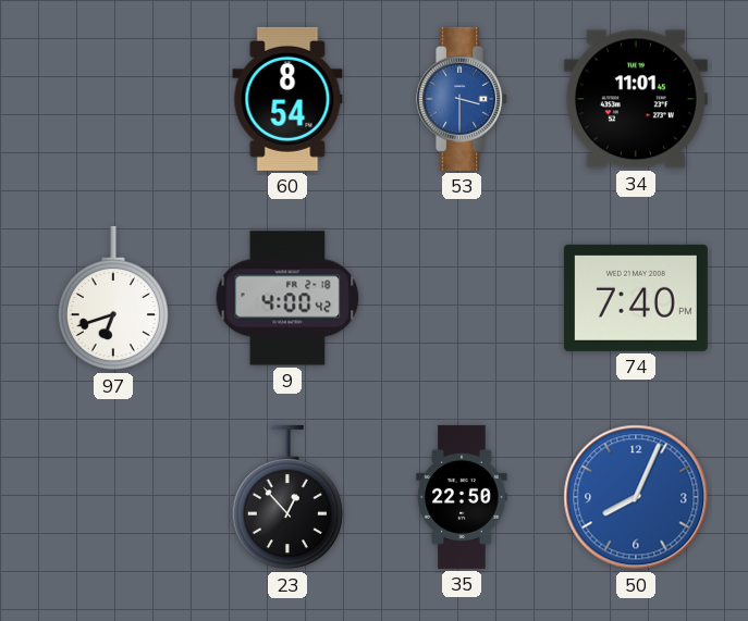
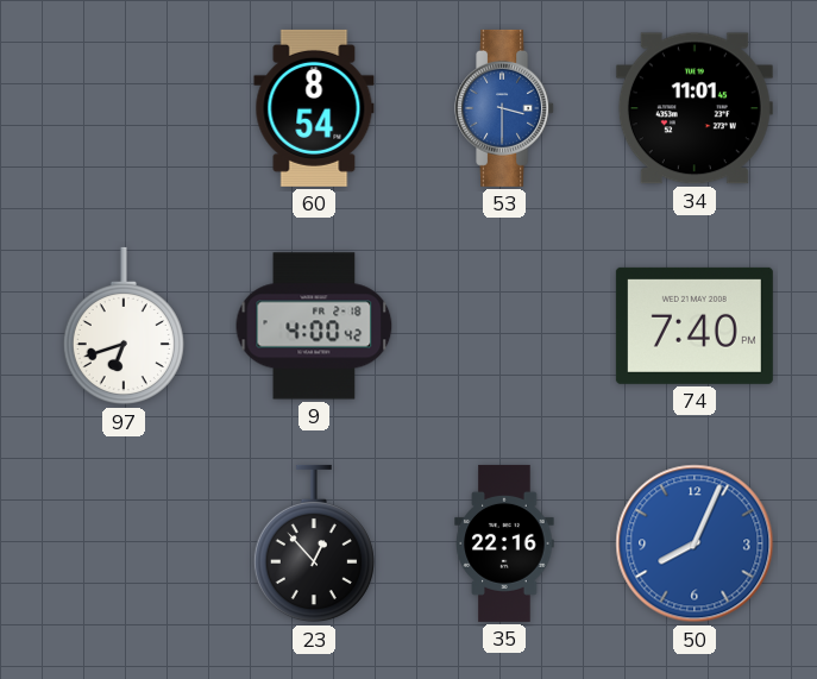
35: 22:50 -> 22:16
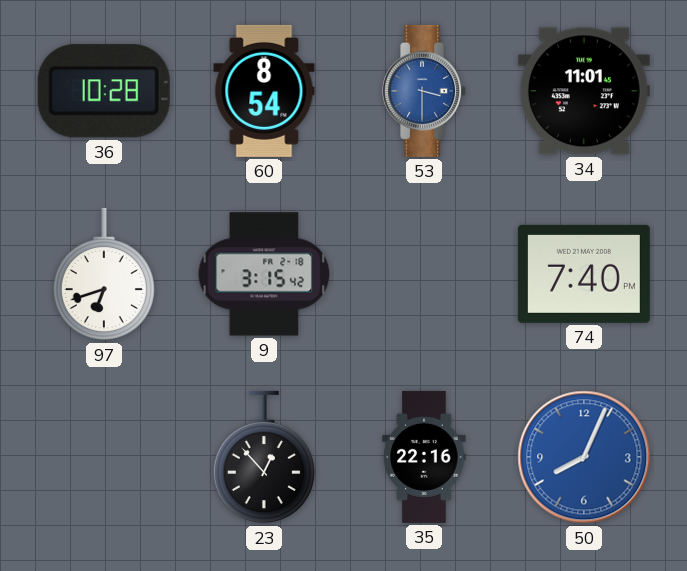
36: none -> 10:28
9: 4:00 -> 3:15
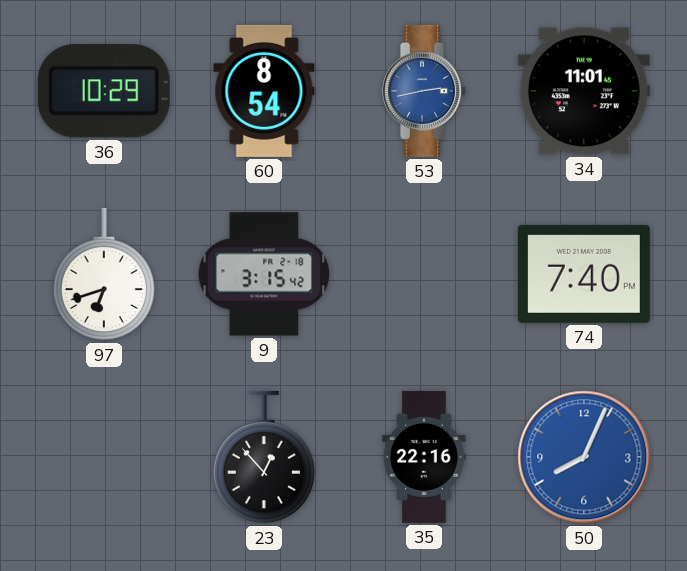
36: 10:28 -> 10:29
53: 3:30 -> 2:43
